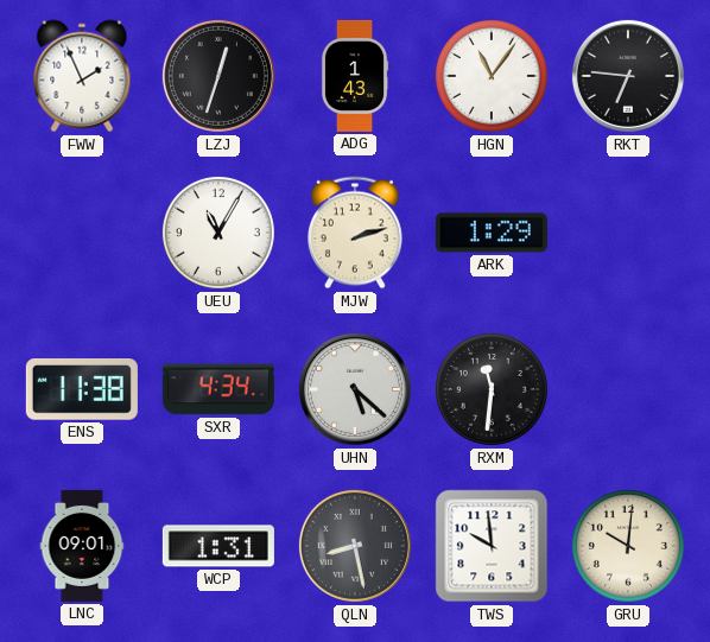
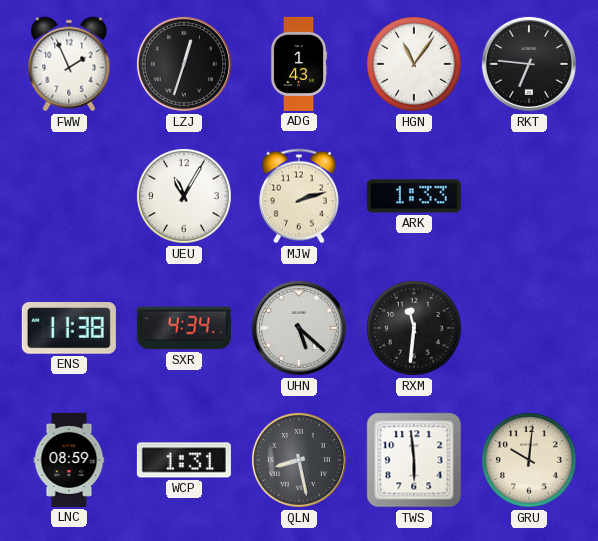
ARK: 1:29 -> 1:33
LNC: 09:01 -> 08:59
TWS: 9:59 -> 5:59
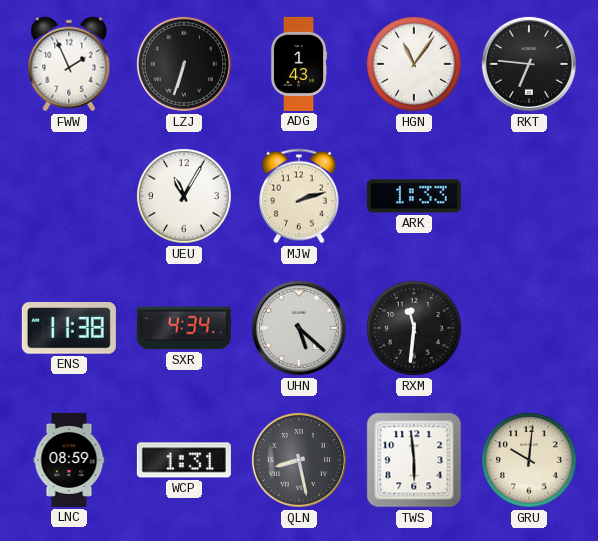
LZJ: 12:33 -> 6:33
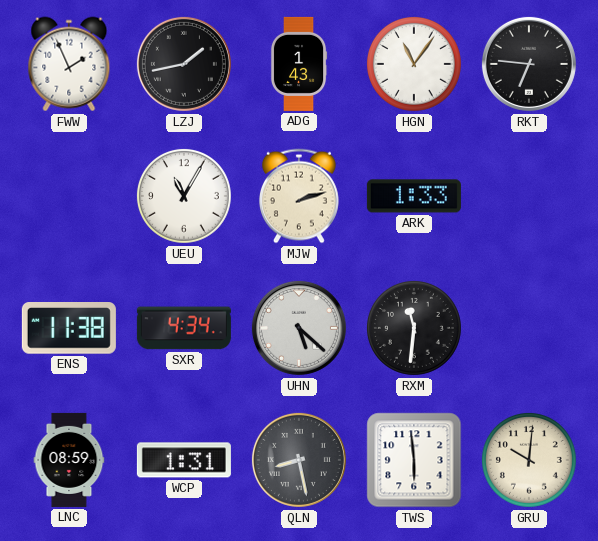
LZJ: 6:33 -> 1:43
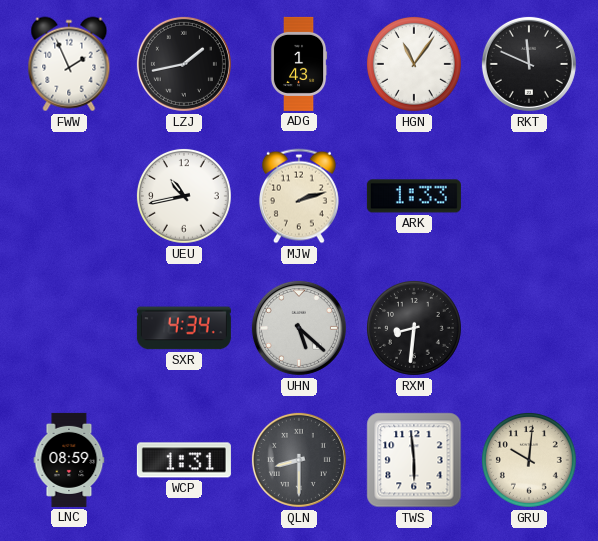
RKT: 6:46 -> 11:49
UEU: 11:05 -> 10:43
ENS: 11:38 -> none
RXM: 11:31 -> 8:31
QLN: 8:28 -> 8:30
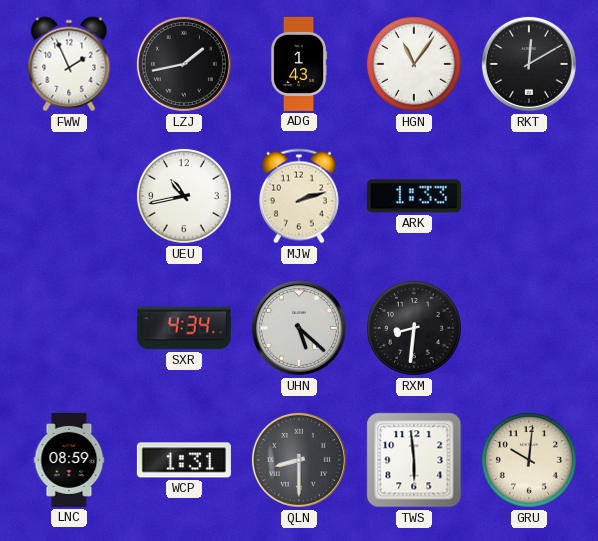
RKT: 11:49 -> 12:10
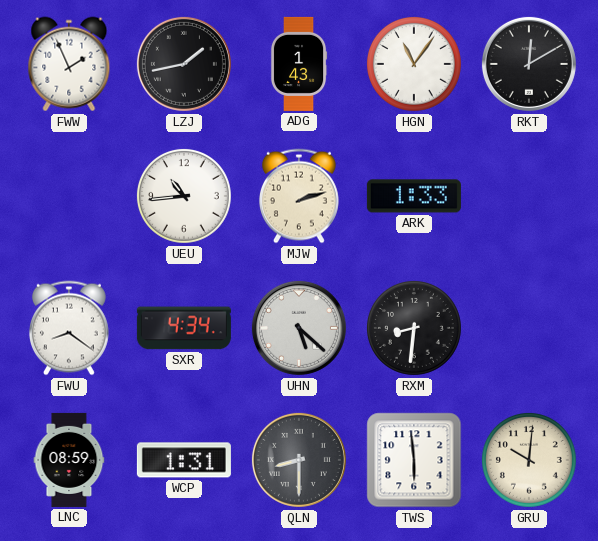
UEU: 10:43 -> 10:44
FWU: none -> 8:21
